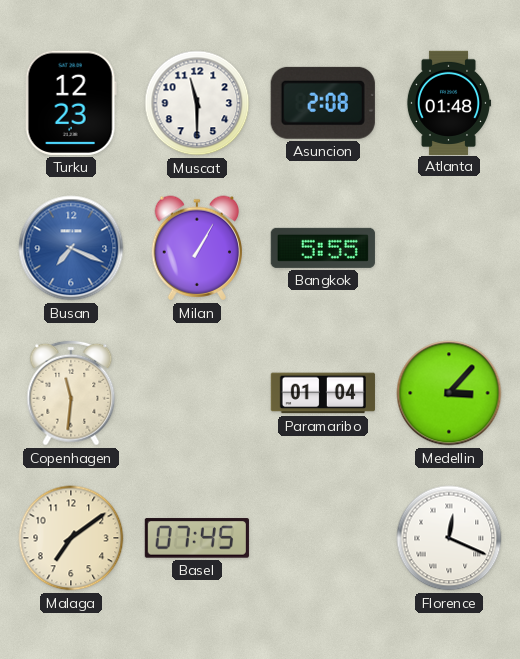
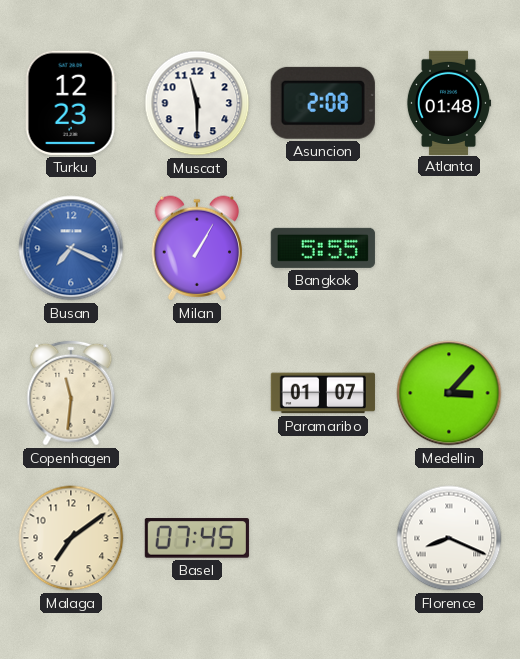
Paramaribo: 01:04 -> 01:07
Florence: 12:19 -> 8:19
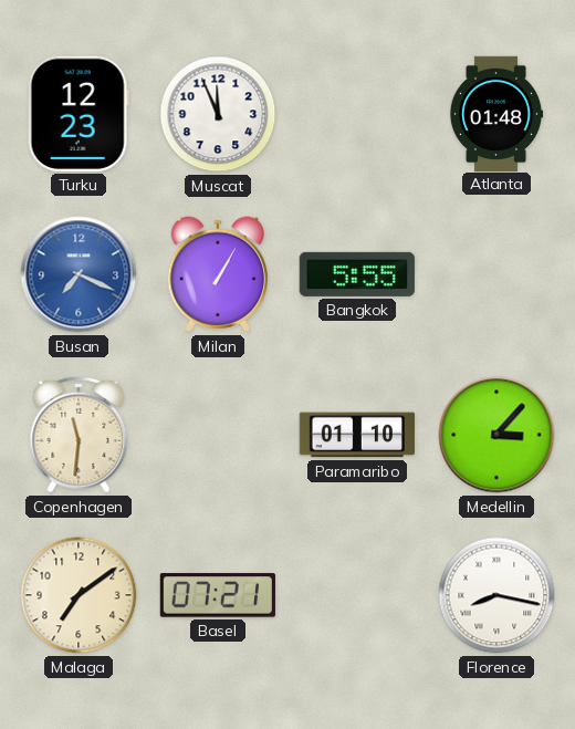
Muscat: 11:30 -> 11:56
Asuncion: 2:08 -> none
Paramaribo: 01:07 -> 01:10
Basel: 07:45 -> 07:21
Florence: 8:19 -> 8:17
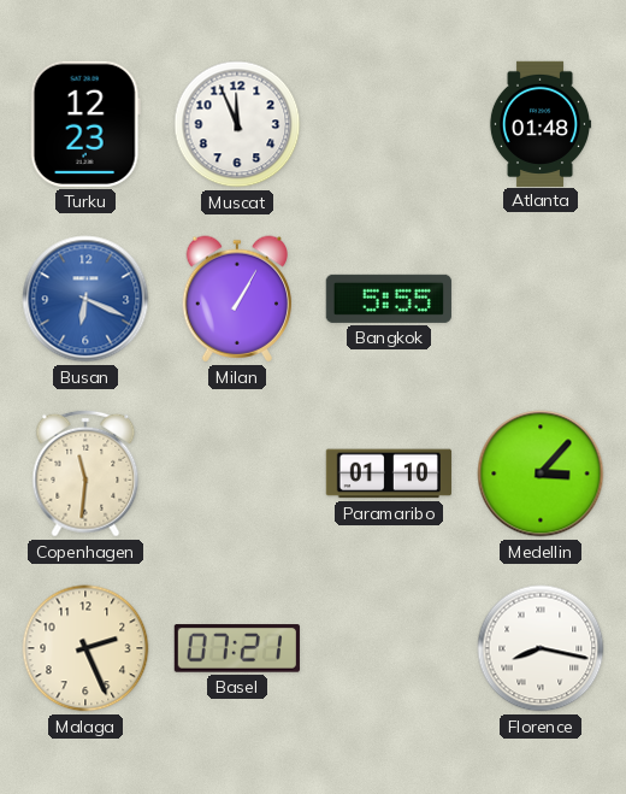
Busan: 7:19 -> 6:19
Malaga: 7:09 -> 2:26
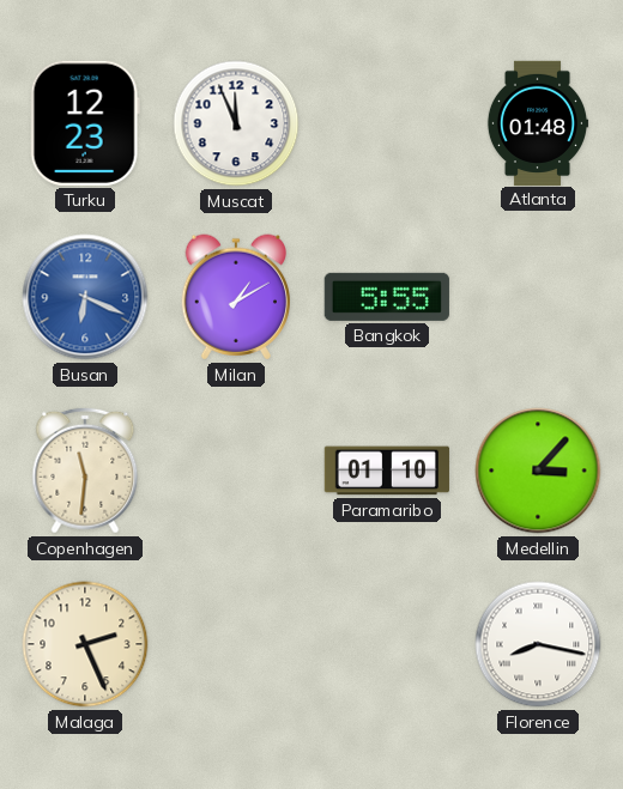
Milan: 1:05 -> 1:10
Basel: 07:21 -> none
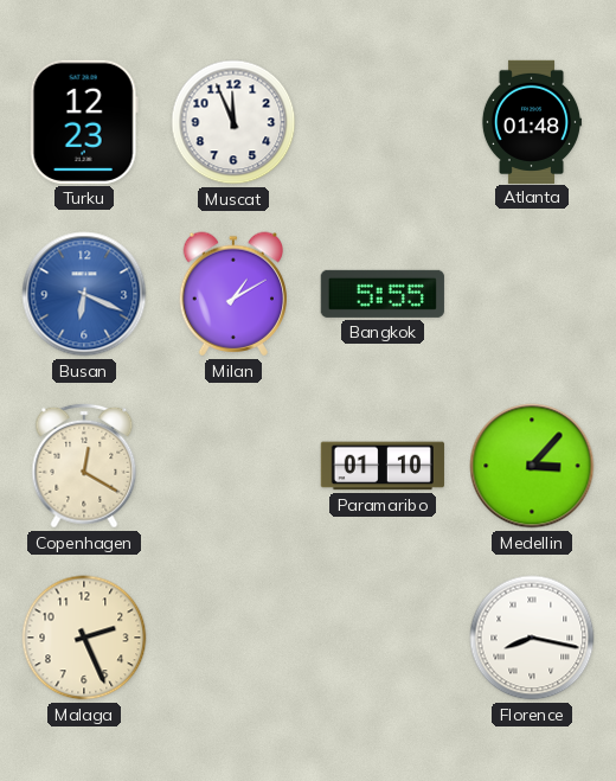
Copenhagen: 11:31 -> 12:20
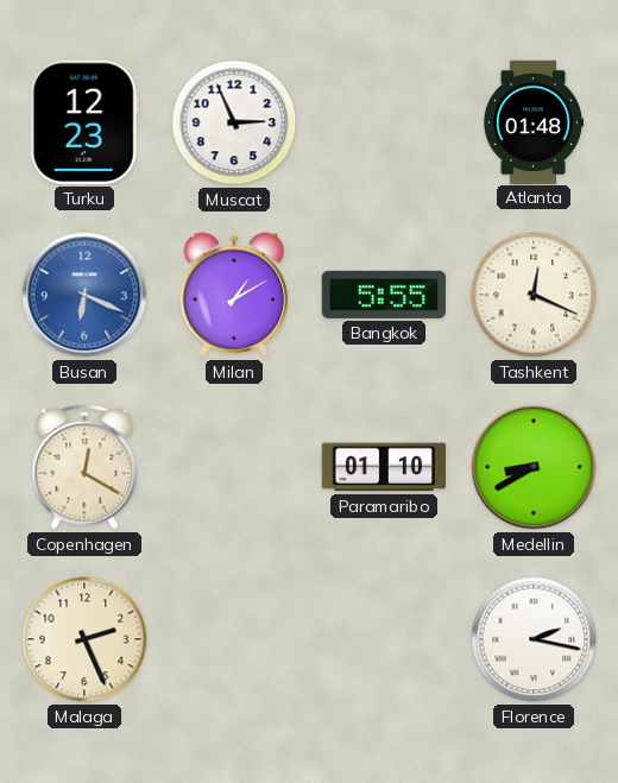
Muscat: 11:56 -> 2:56
Tashkent: none -> 12:19
Medellin: 3:07 -> 8:40
Florence: 8:17 -> 2:17
